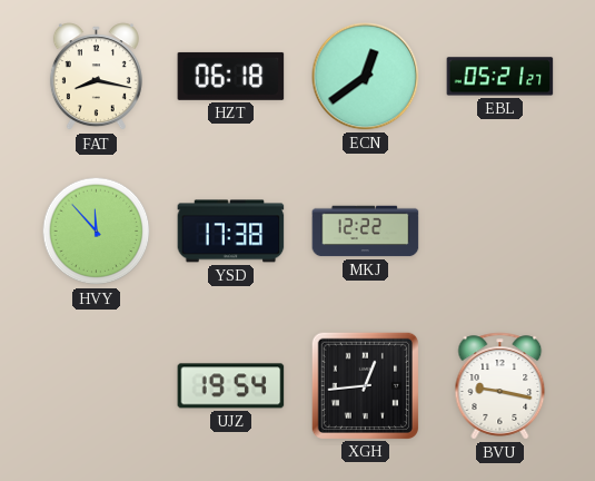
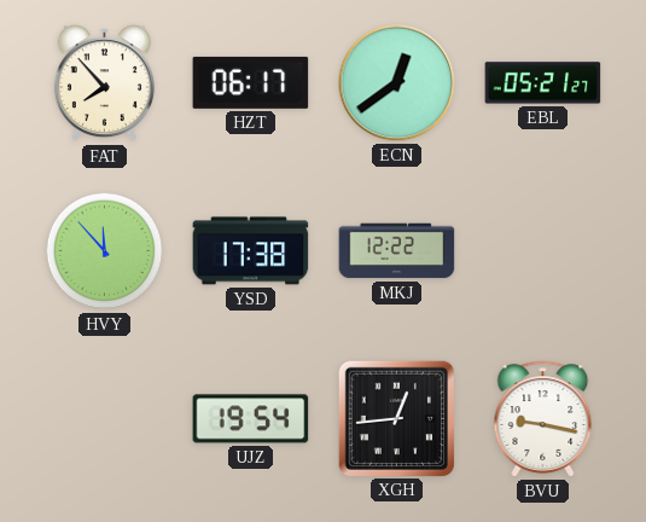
FAT: 8:17 -> 7:53
HZT: 06:18 -> 06:17
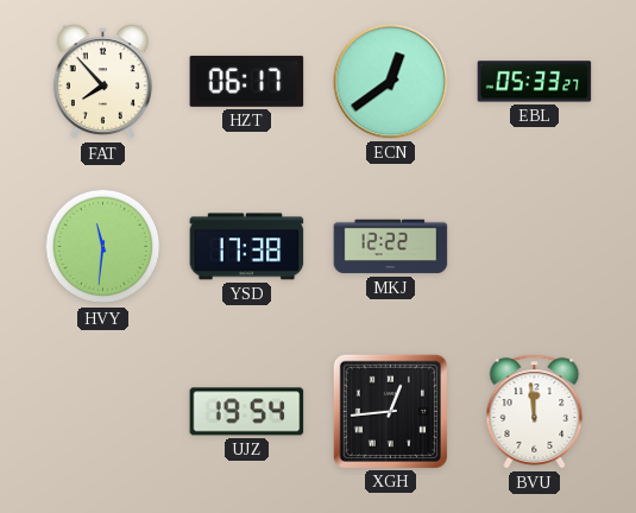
EBL: 05:21 -> 05:33
HVY: 11:53 -> 11:31
BVU: 9:17 -> 11:59
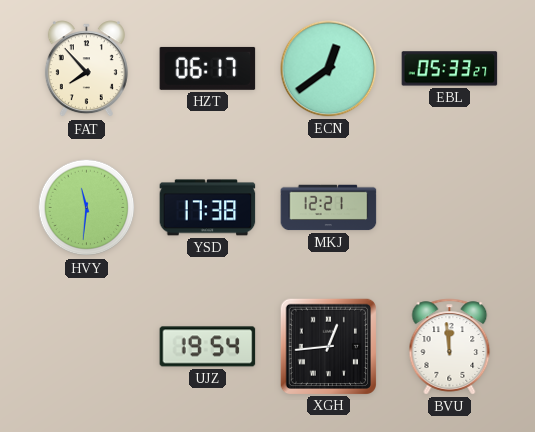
MKJ: 12:22 -> 12:21
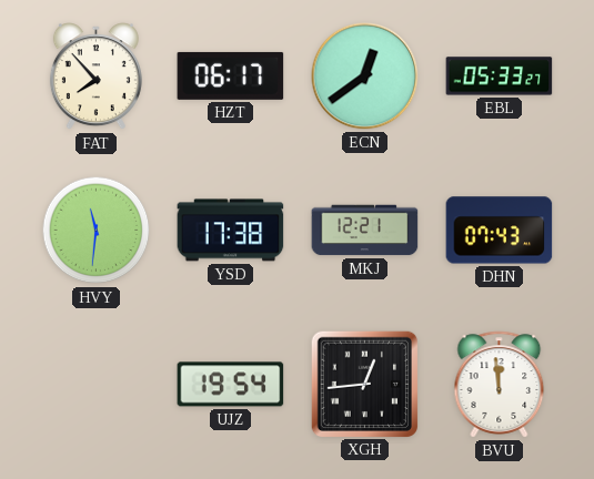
DHN: none -> 07:43
